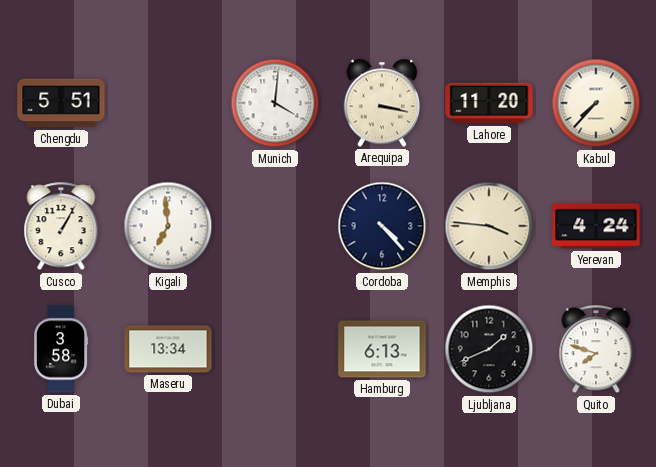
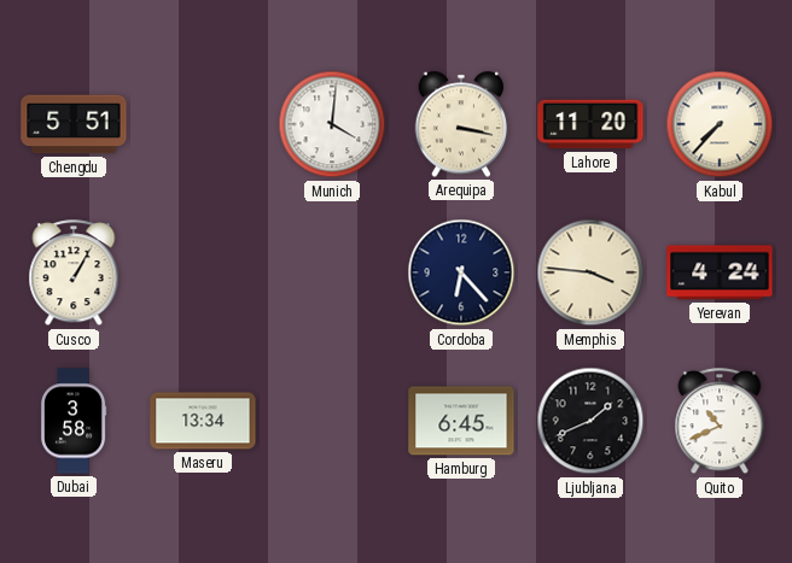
Kigali: 6:59 -> none
Cordoba: 4:23 -> 6:23
Hamburg: 6:13 -> 6:45
Quito: 7:48 -> 10:41
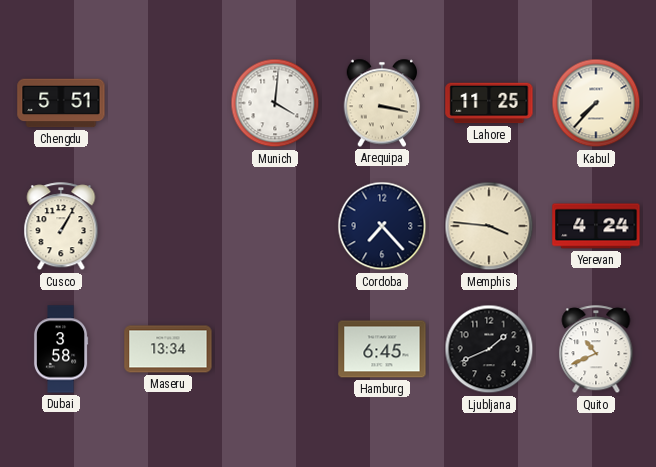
Lahore: 11:20 -> 11:25
Cordoba: 6:23 -> 7:23
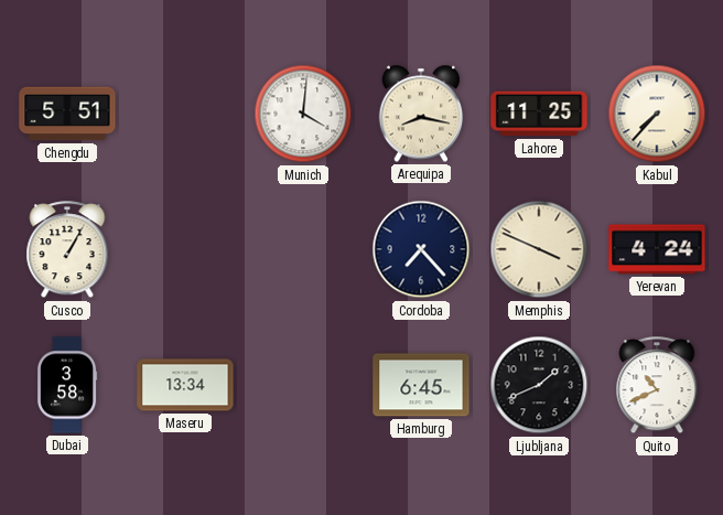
Arequipa: 3:17 -> 8:17
Memphis: 3:46 -> 3:49
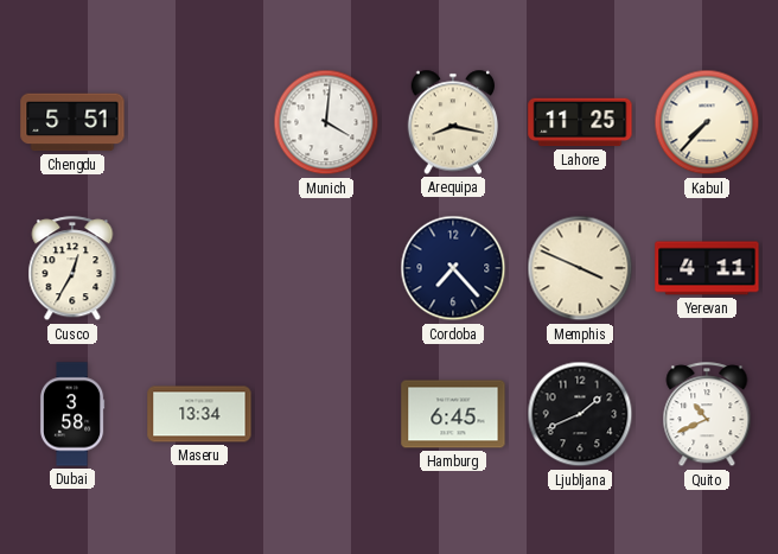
Cusco: 1:05 -> 12:35
Yerevan: 4:24 -> 4:11
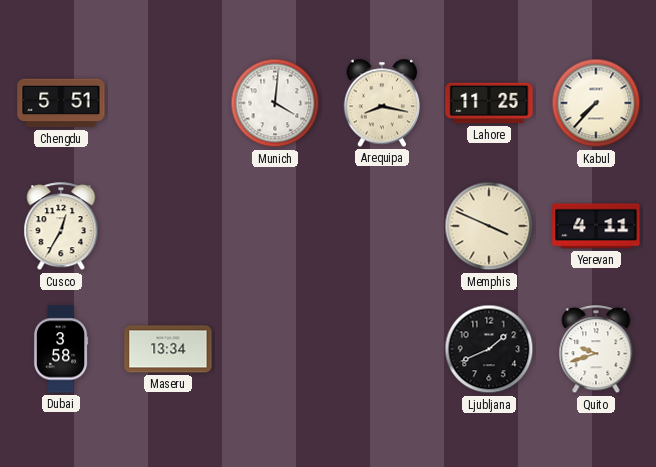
Cordoba: 7:23 -> none
Hamburg: 6:45 -> none
Quito: 10:41 -> 9:42
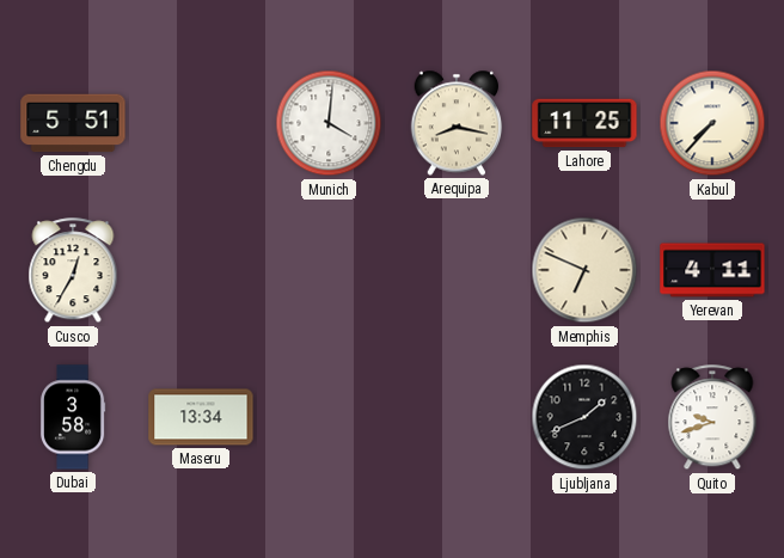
Memphis: 3:49 -> 6:49
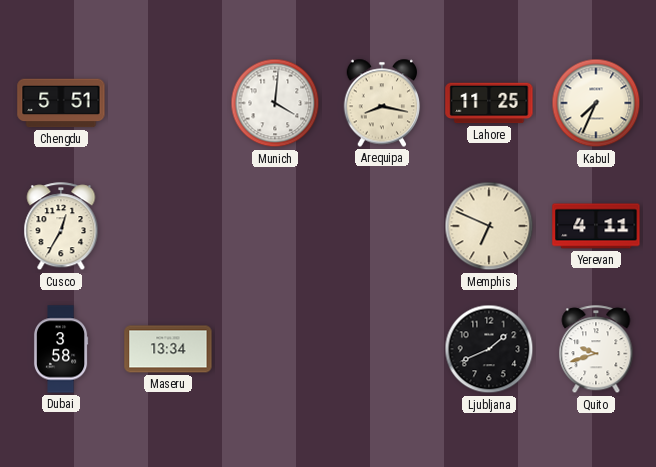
Kabul: 7:37 -> 7:34
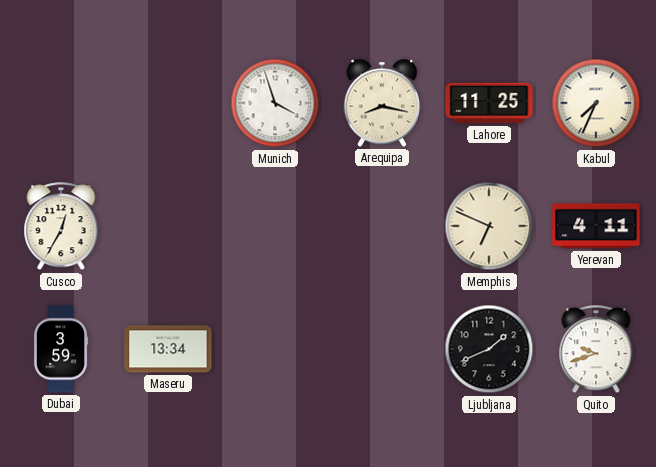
Chengdu: 5:51 -> none
Munich: 4:01 -> 3:57
Dubai: 3:58 -> 3:59
